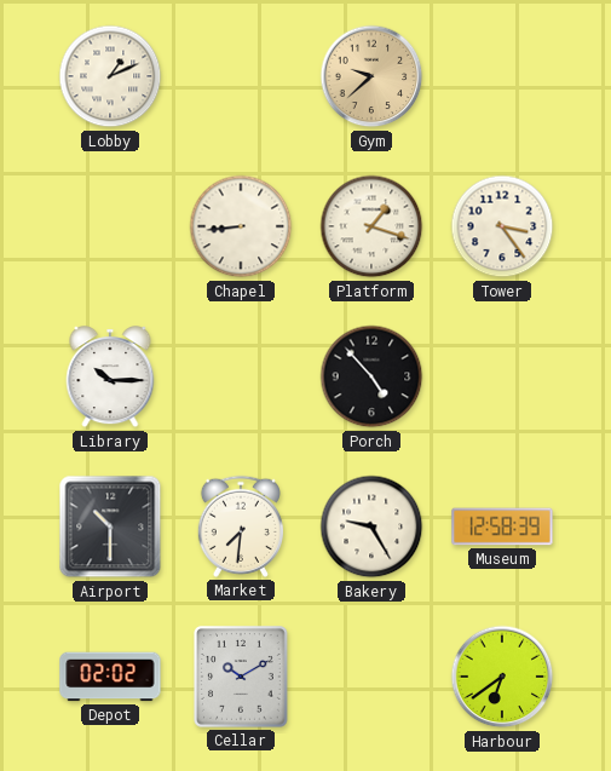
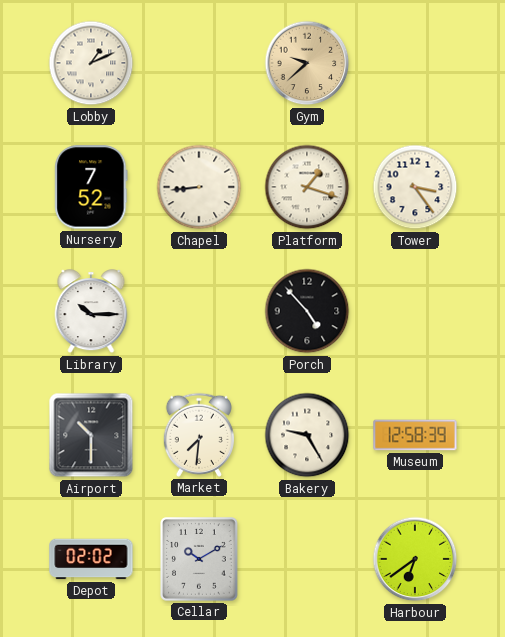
Nursery: none -> 7:52
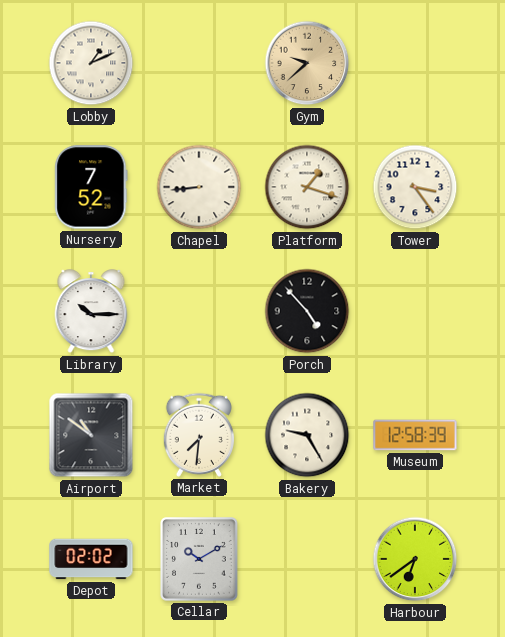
Airport: 10:30 -> 10:51
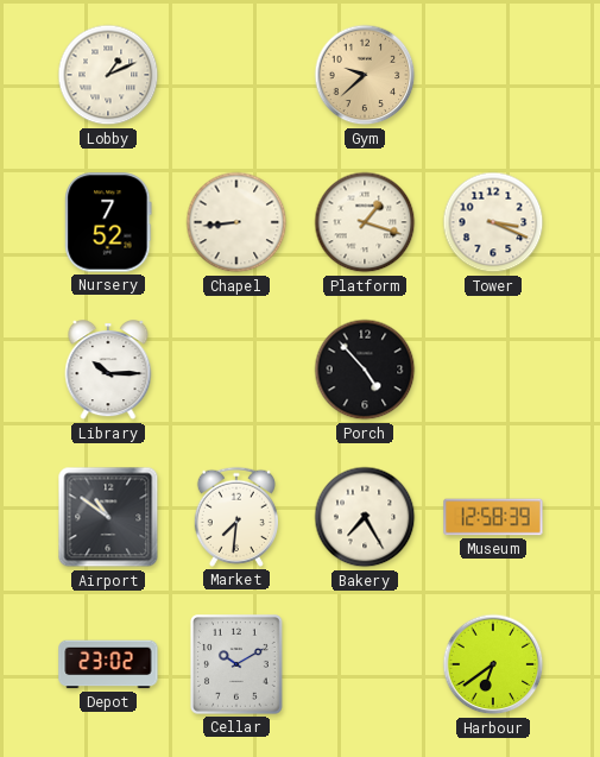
Tower: 3:24 -> 3:19
Bakery: 9:25 -> 7:25
Depot: 02:02 -> 23:02
